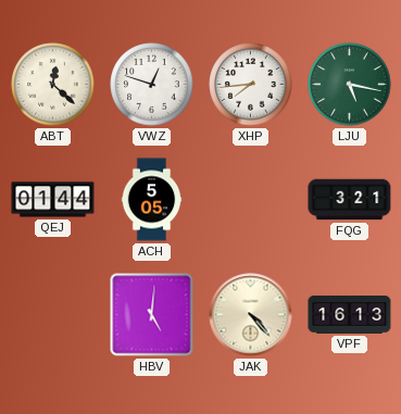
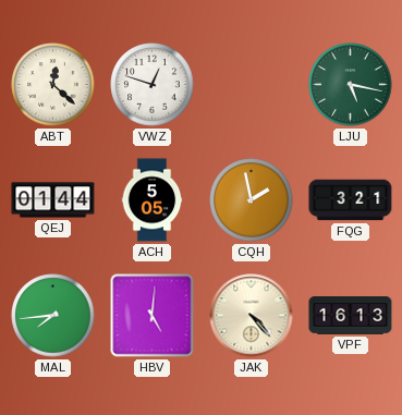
XHP: 7:44 -> none
CQH: none -> 1:58
MAL: none -> 7:44
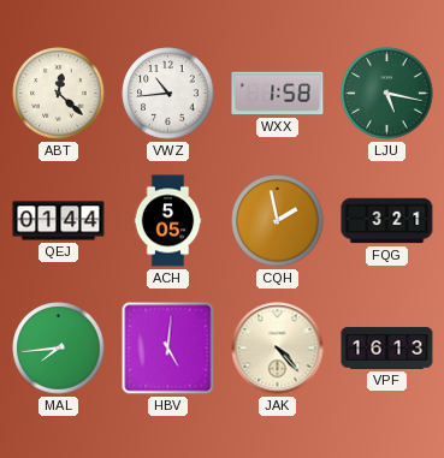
VWZ: 12:48 -> 10:44
WXX: none -> 1:58
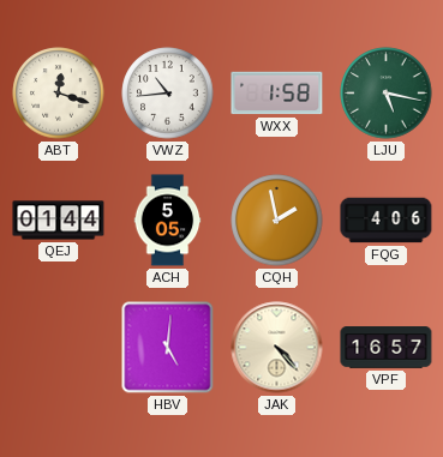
ABT: 12:22 -> 12:18
FQG: 3:21 -> 4:06
MAL: 7:44 -> none
VPF: 16:13 -> 16:57
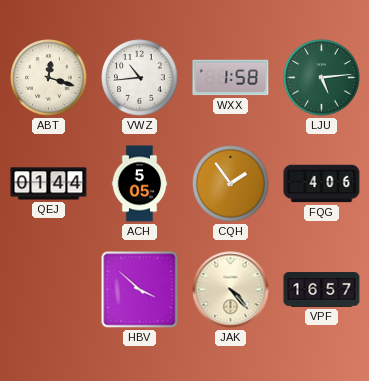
LJU: 5:17 -> 5:14
CQH: 1:58 -> 1:54
HBV: 5:01 -> 3:52
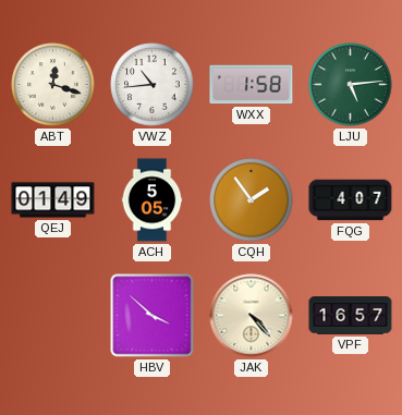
QEJ: 01:44 -> 01:49
FQG: 4:06 -> 4:07
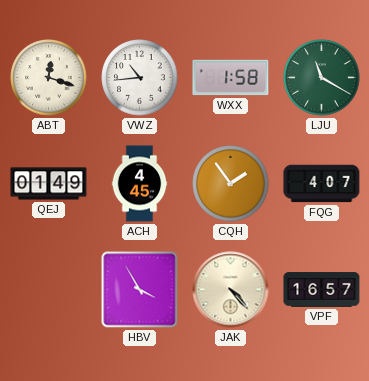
LJU: 5:14 -> 11:20
ACH: 5:05 -> 4:45
HBV: 3:52 -> 3:55
